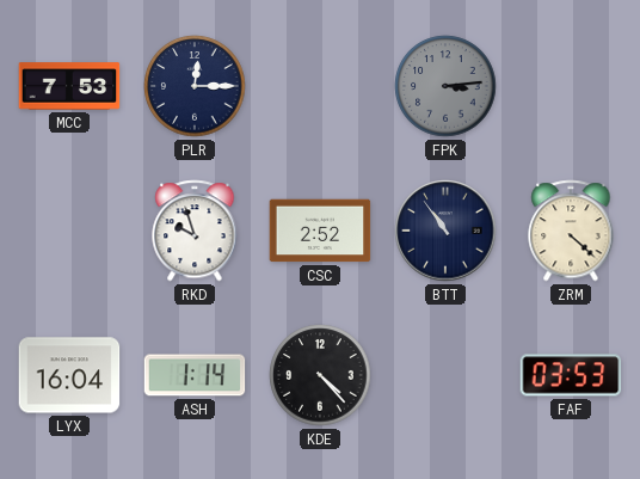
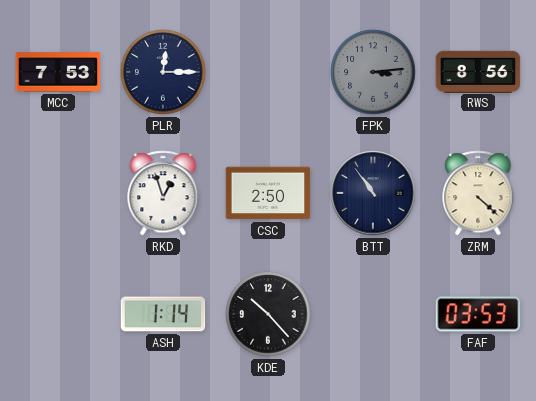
RWS: none -> 8:56
RKD: 9:57 -> 12:57
CSC: 2:52 -> 2:50
LYX: 16:04 -> none
KDE: 4:23 -> 10:23
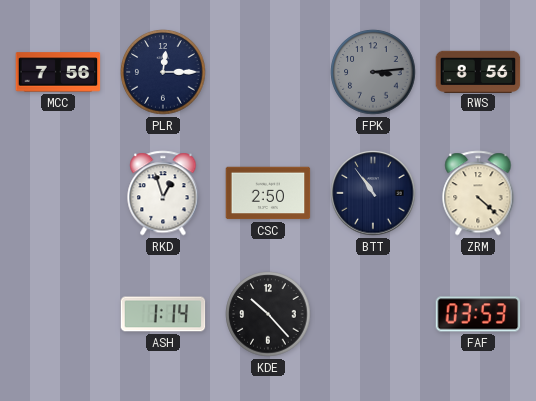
MCC: 7:53 -> 7:56
